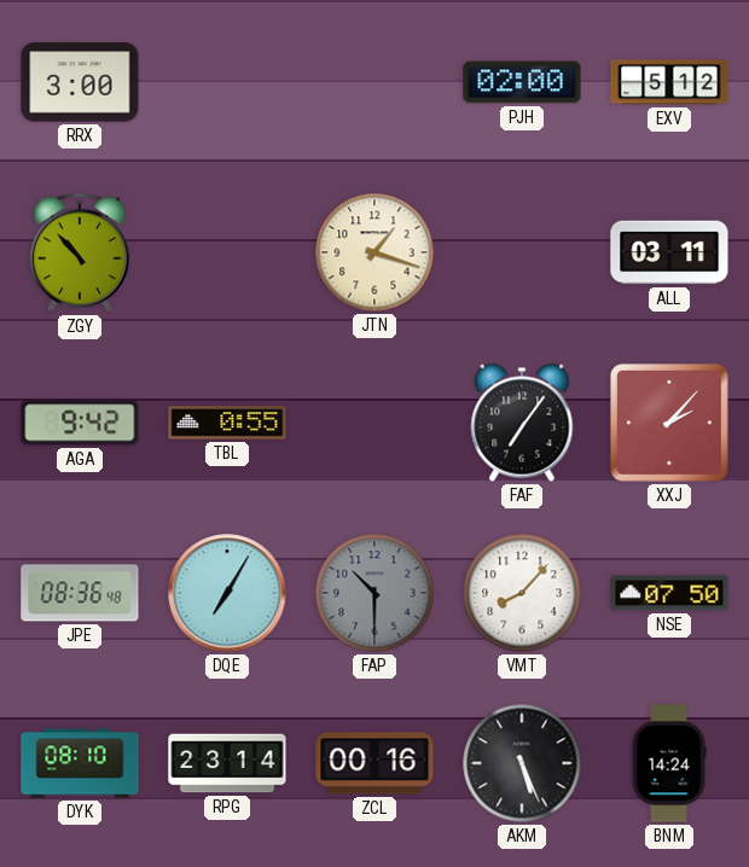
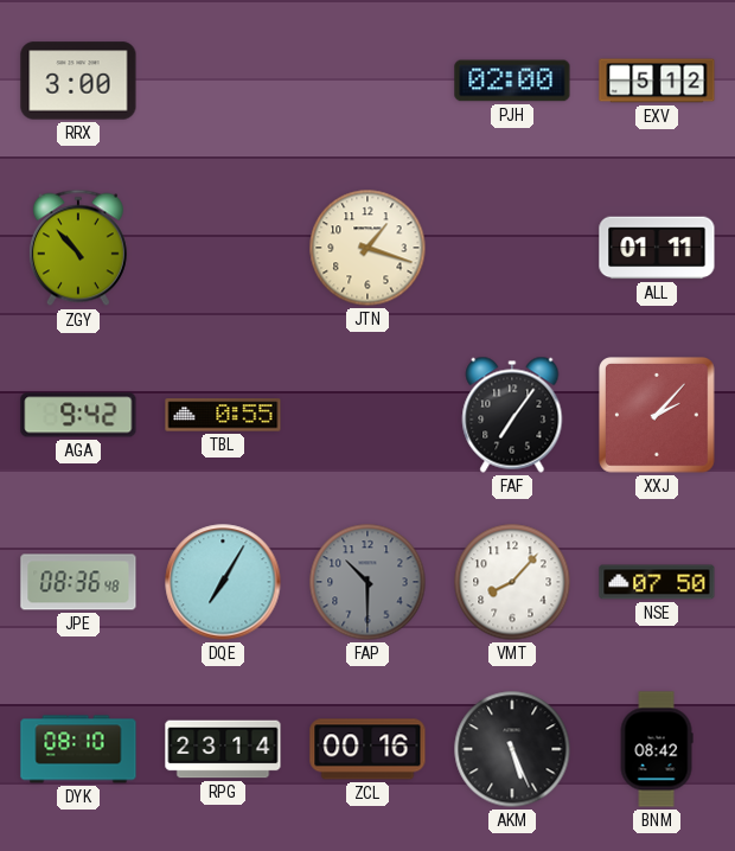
ALL: 03:11 -> 01:11
BNM: 14:24 -> 08:42
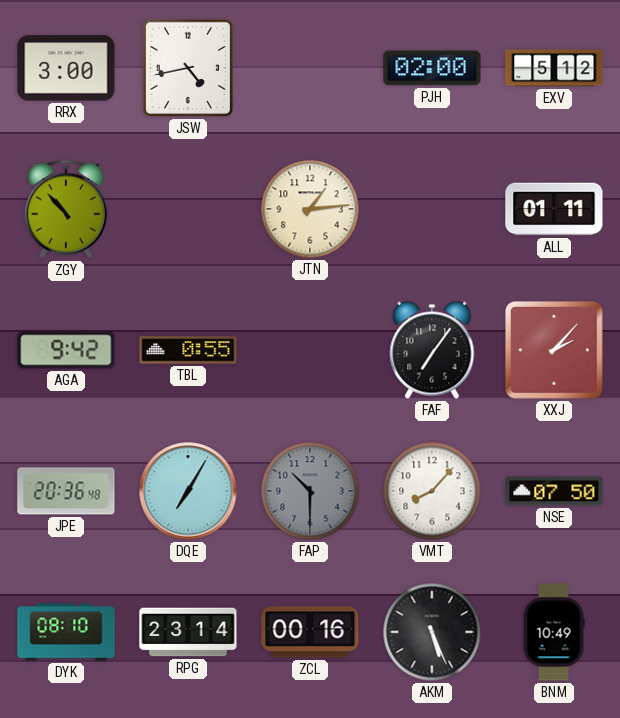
JSW: none -> 4:43
JTN: 1:18 -> 1:14
JPE: 08:36 -> 20:36
BNM: 08:42 -> 10:49
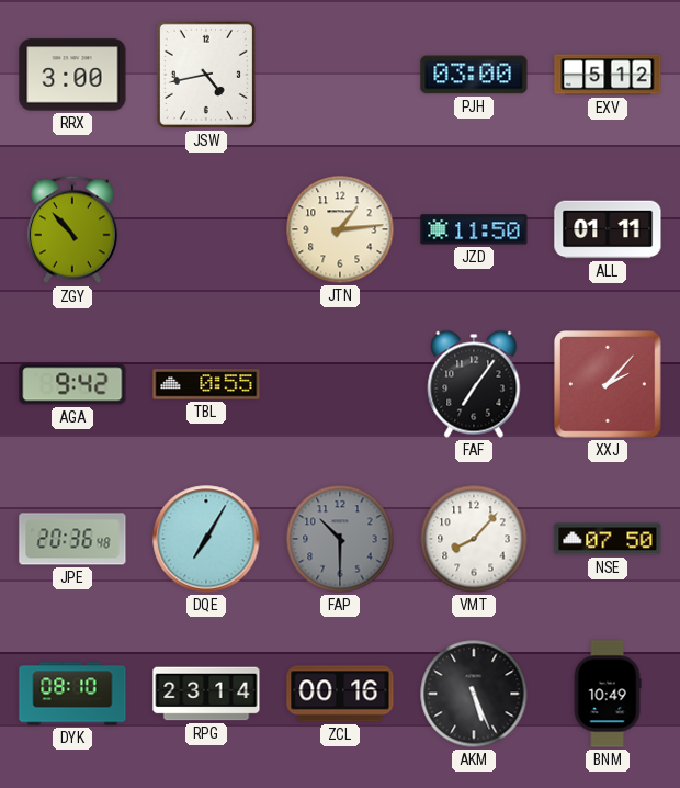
PJH: 02:00 -> 03:00
JZD: none -> 11:50
